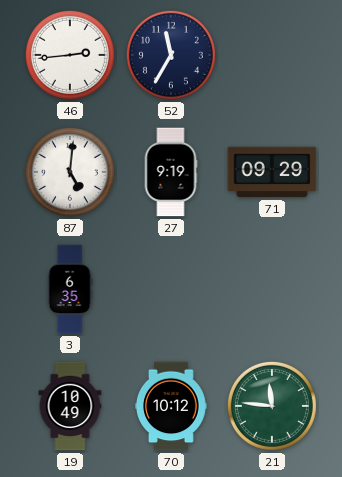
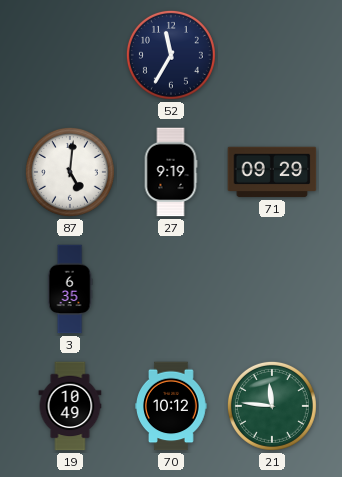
46: 2:44 -> none
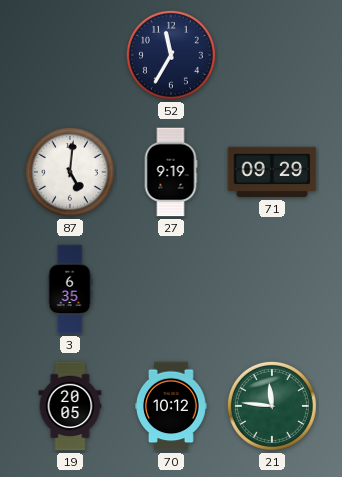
19: 10:49 -> 20:05
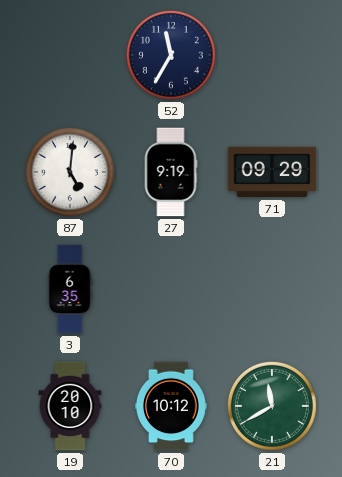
19: 20:05 -> 20:10
21: 11:46 -> 11:40
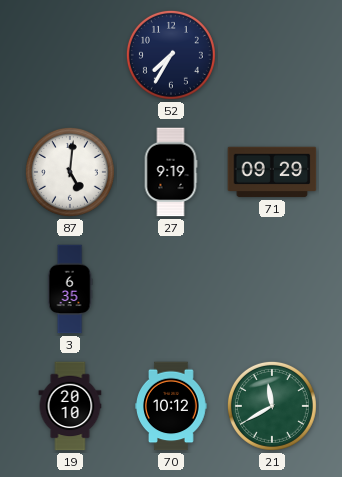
52: 11:35 -> 7:35
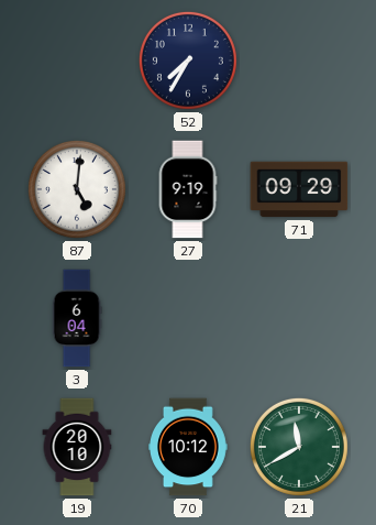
3: 6:35 -> 6:04
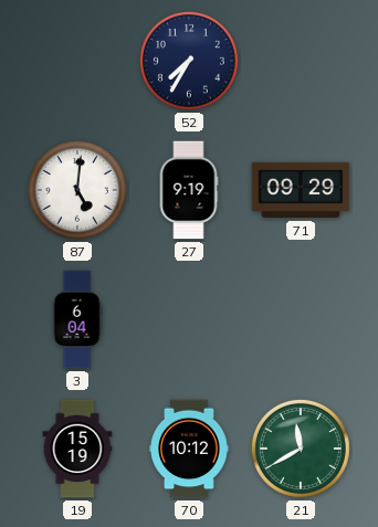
19: 20:10 -> 15:19
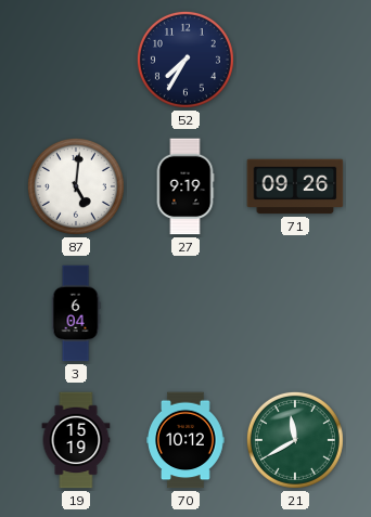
71: 09:29 -> 09:26
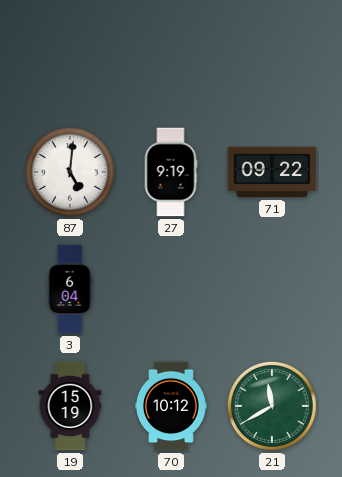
52: 7:35 -> none
71: 09:26 -> 09:22
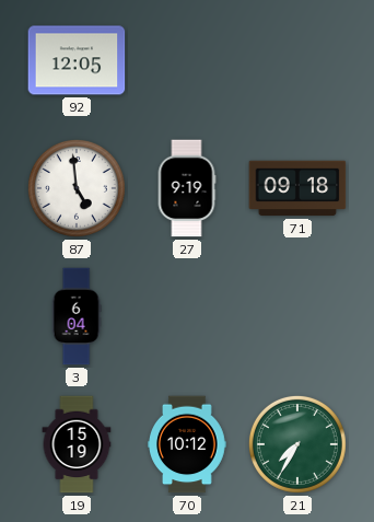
92: none -> 12:05
87: 5:01 -> 4:59
71: 09:22 -> 09:18
21: 11:40 -> 7:35
